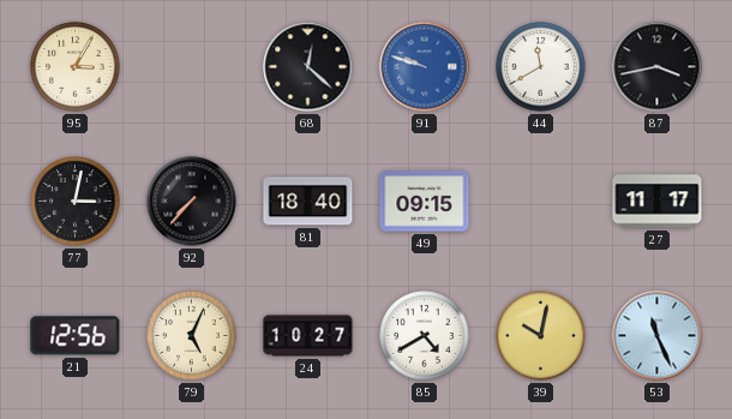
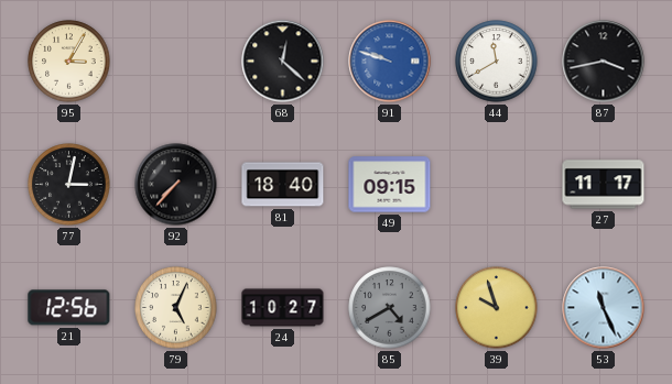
85 dial: white -> grey
39: 10:02 -> 9:57
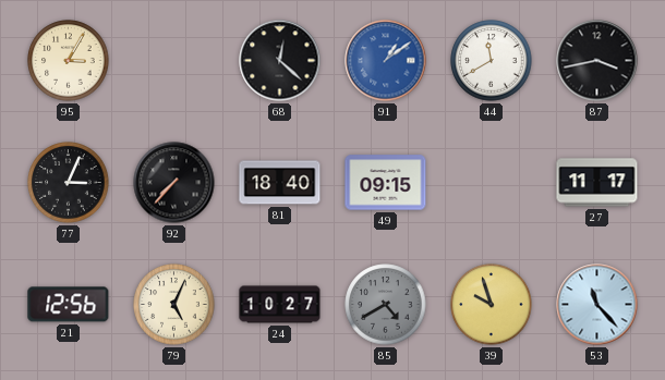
91: 9:48 -> 1:09
77: 3:02 -> 3:04
53: 11:26 -> 11:23
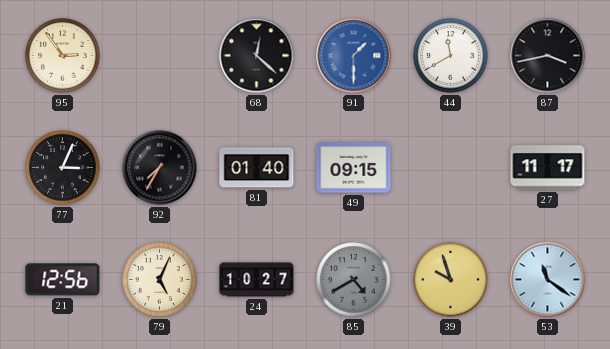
95: 3:05 -> 2:54
91: 1:09 -> 1:30
92: 7:37 -> 7:35
81: 18:40 -> 01:40
53: 11:23 -> 11:21
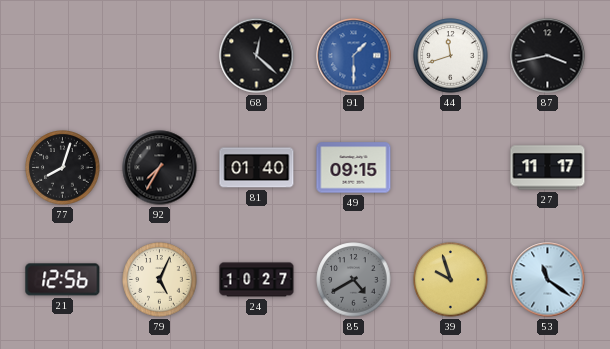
95: 2:54 -> none
44: 11:40 -> 11:42
77: 3:04 -> 8:03
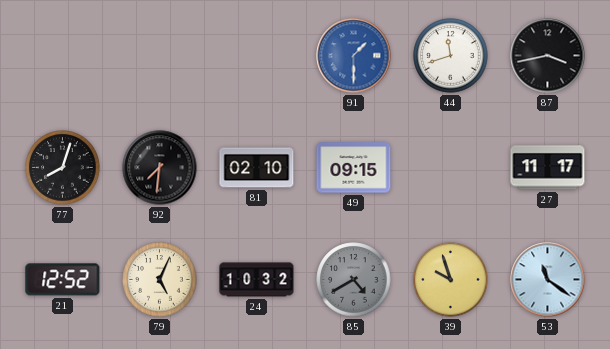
68: 12:22 -> none
92: 7:35 -> 7:31
81: 01:40 -> 02:10
21: 12:56 -> 12:52
24: 10:27 -> 10:32
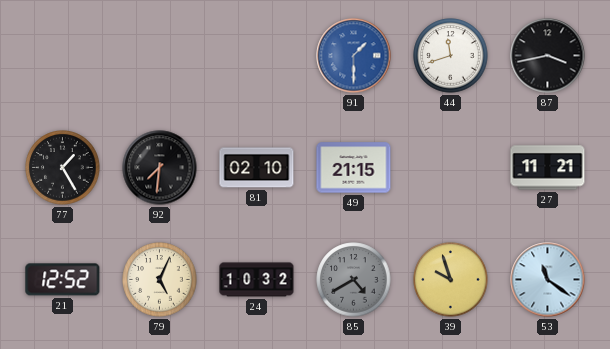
77: 8:03 -> 1:25
49: 09:15 -> 21:15
27: 11:17 -> 11:21
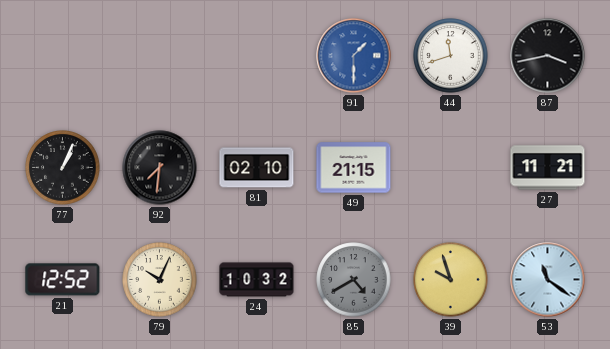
77: 1:25 -> 1:04
79: 5:04 -> 10:04
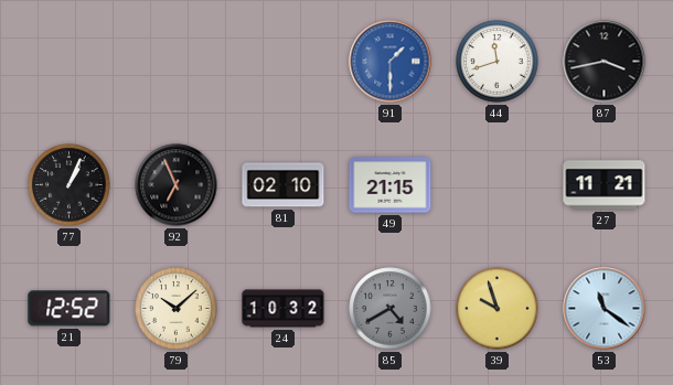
92: 7:31 -> 6:56
79: 10:04 -> 10:08
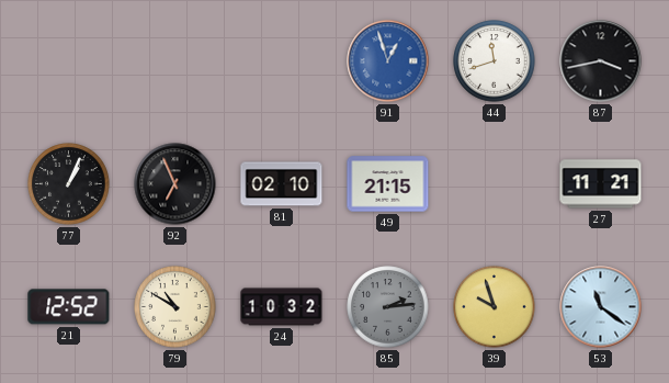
91: 1:30 -> 12:57
79: 10:08 -> 10:50
85: 4:40 -> 2:14
